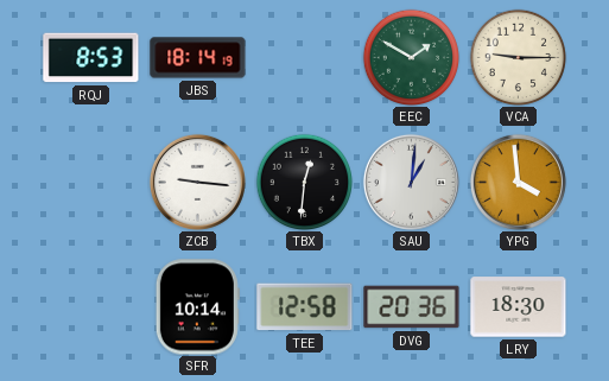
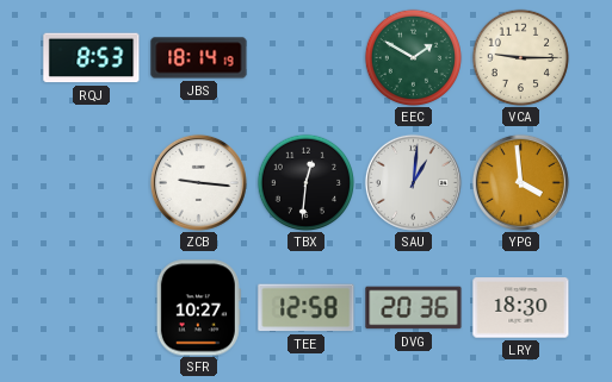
SFR: 10:14 -> 10:27
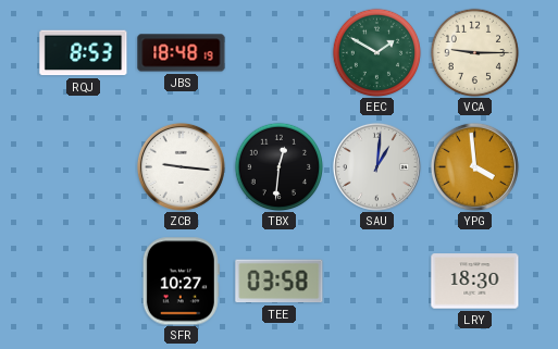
JBS: 18:14 -> 18:48
TEE: 12:58 -> 03:58
DVG: 20:36 -> none
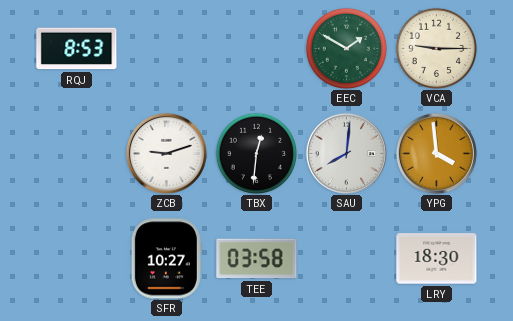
JBS: 18:48 -> none
ZCB: 9:16 -> 9:12
SAU: 1:01 -> 8:01
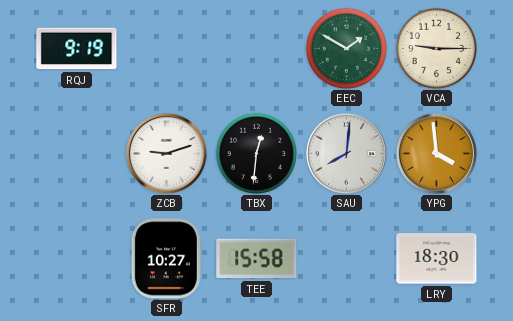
RQJ: 8:53 -> 9:19
TEE: 03:58 -> 15:58
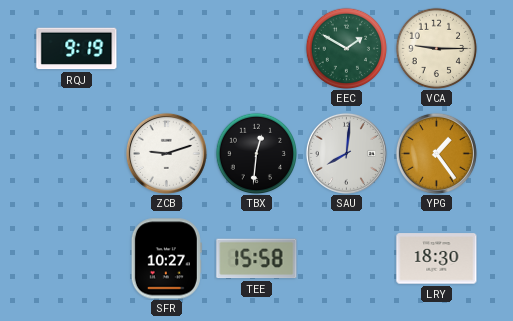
YPG: 3:59 -> 1:24
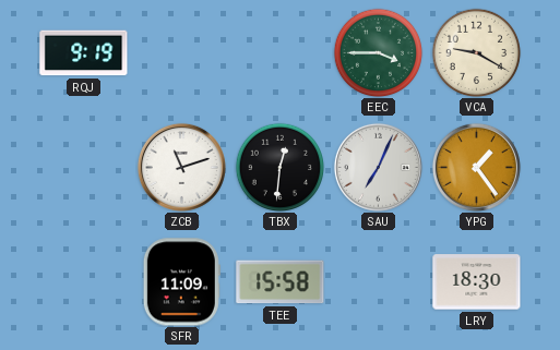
EEC: 1:50 -> 3:45
VCA: 9:15 -> 9:20
ZCB: 9:12 -> 11:12
SAU: 8:01 -> 7:04
SFR: 10:27 -> 11:09
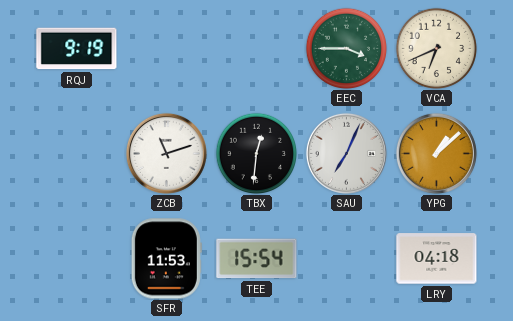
VCA: 9:20 -> 6:41
YPG: 1:24 -> 1:08
SFR: 11:09 -> 11:53
TEE: 15:58 -> 15:54
LRY: 18:30 -> 04:18
